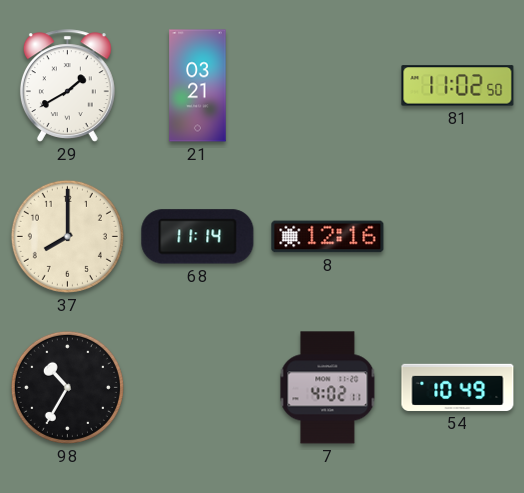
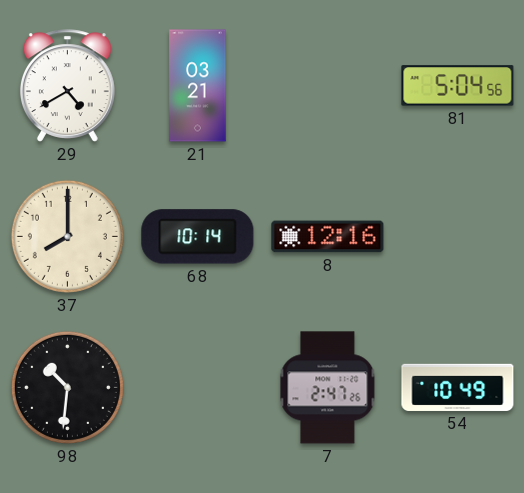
29: 1:40 -> 4:40
81: 11:02 -> 5:04
68: 11:14 -> 10:14
98: 10:35 -> 10:31
7: 4:02 -> 2:47
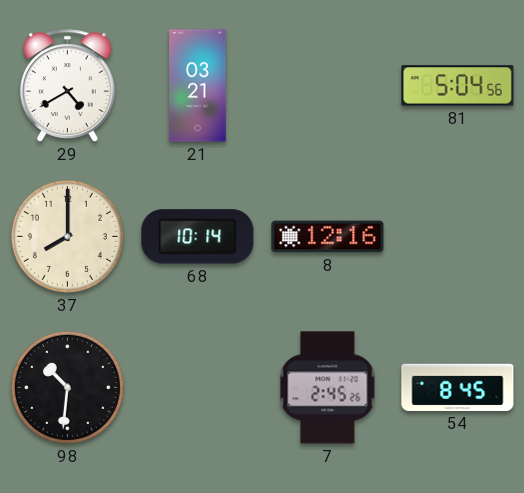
7: 2:47 -> 2:45
54: 10:49 -> 8:45
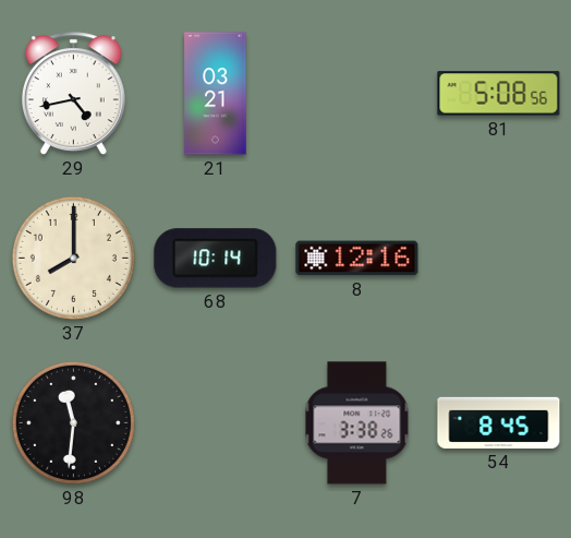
29: 4:40 -> 4:43
81: 5:04 -> 5:08
98: 10:31 -> 11:31
7: 2:45 -> 3:38
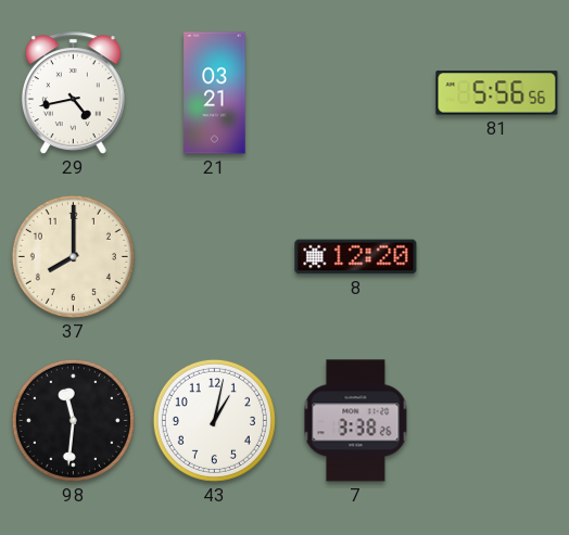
81: 5:08 -> 5:56
68: 10:14 -> none
8: 12:16 -> 12:20
43: none -> 1:02
54: 8:45 -> none
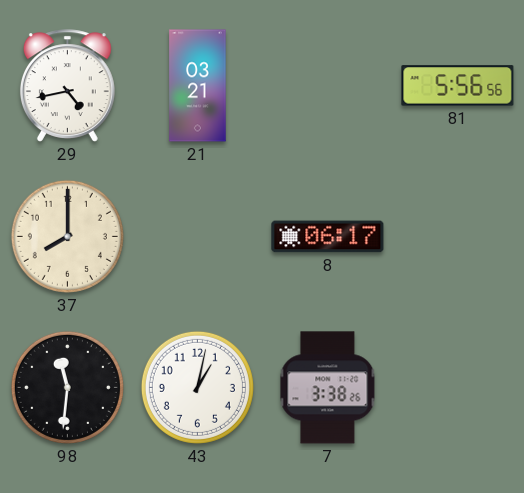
8: 12:20 -> 06:17
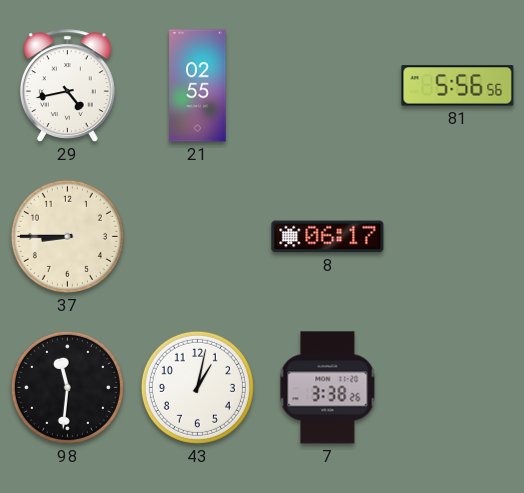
21: 03:21 -> 02:55
37: 8:00 -> 8:45
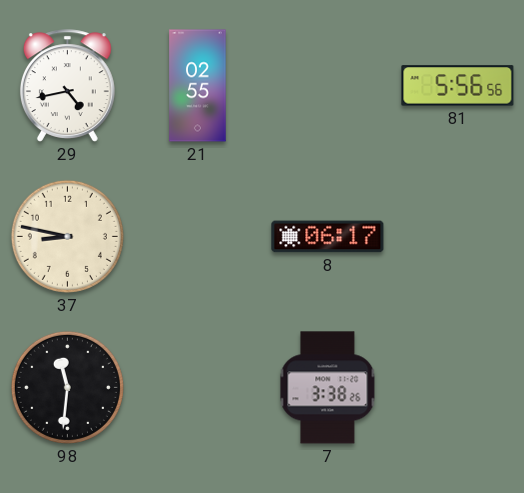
37: 8:45 -> 8:47
43: 1:02 -> none
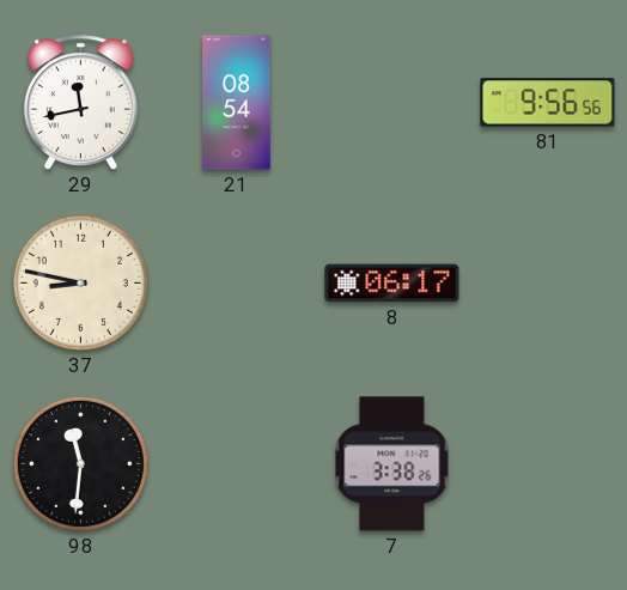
29: 4:43 -> 11:43
21: 02:55 -> 08:54
81: 5:56 -> 9:56
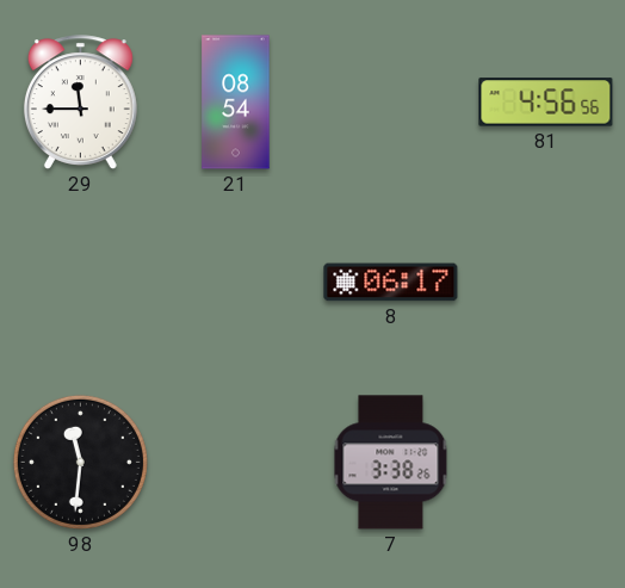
29: 11:43 -> 11:45
81: 9:56 -> 4:56
37: 8:47 -> none
